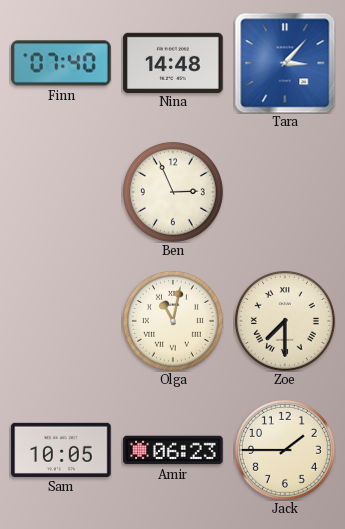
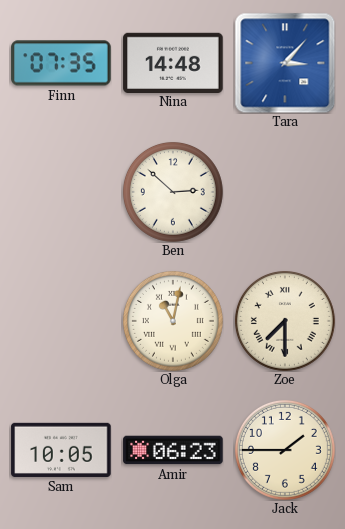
Finn: 07:40 -> 07:35
Ben: 2:56 -> 2:52
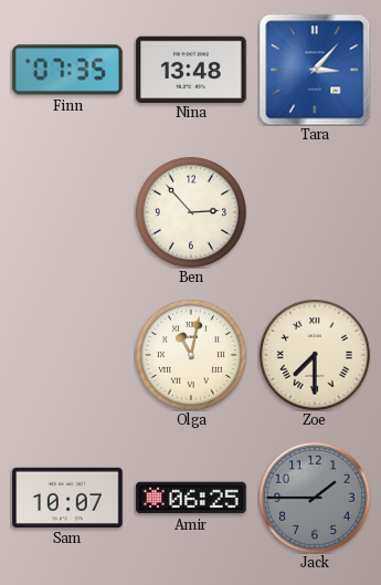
Nina: 14:48 -> 13:48
Ben: 2:52 -> 2:53
Sam: 10:05 -> 10:07
Amir: 06:23 -> 06:25
Jack dial: cream -> grey
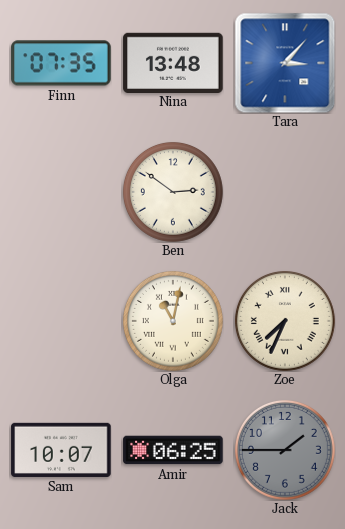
Ben: 2:53 -> 2:51
Zoe: 7:30 -> 7:34
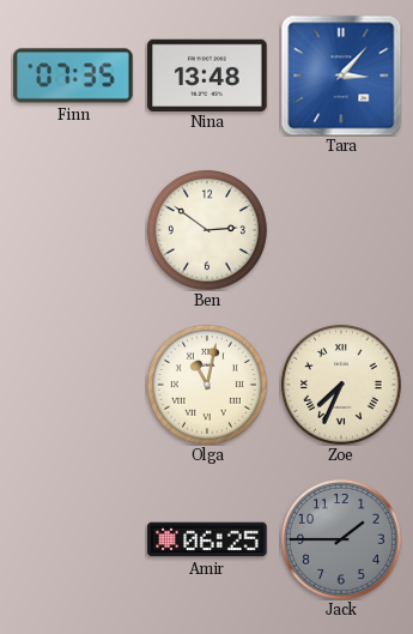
Sam: 10:07 -> none
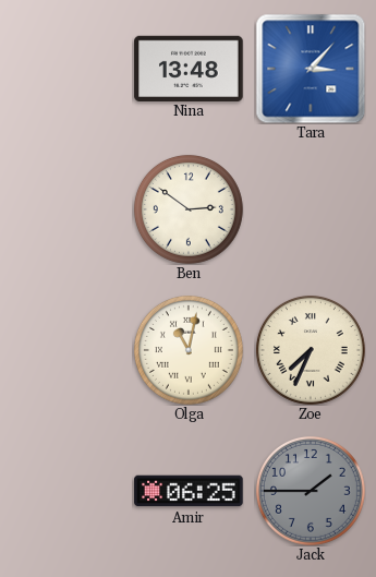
Finn: 07:35 -> none
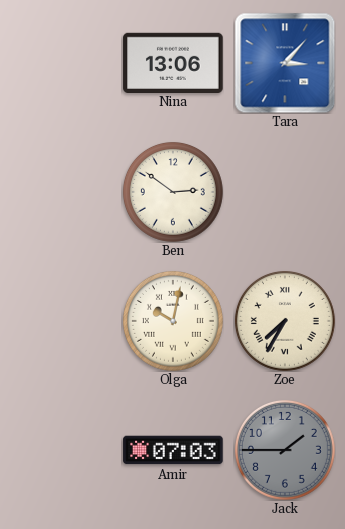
Nina: 13:48 -> 13:06
Olga: 11:02 -> 10:02
Zoe: 7:34 -> 7:35
Amir: 06:25 -> 07:03
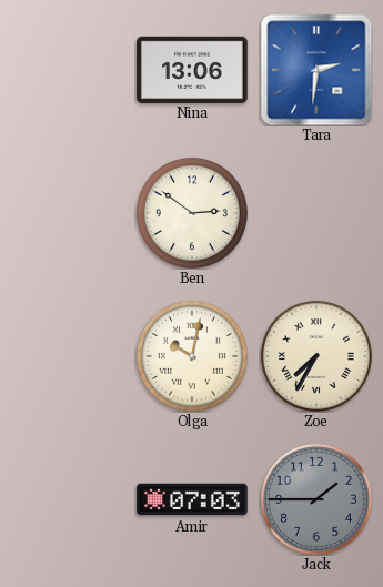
Tara: 3:07 -> 2:31
